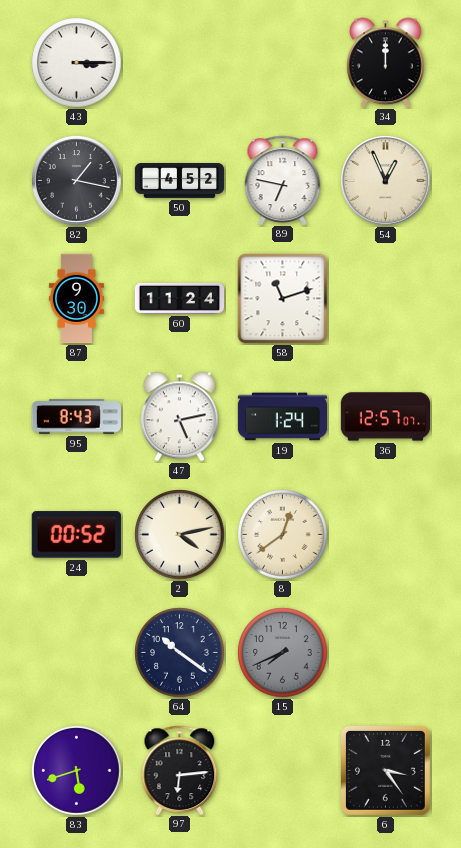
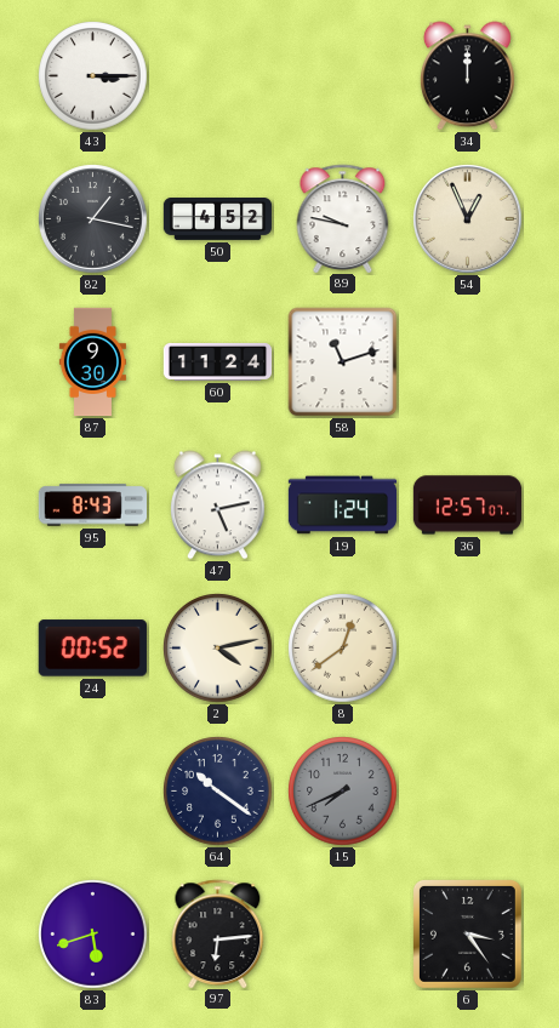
89: 6:47 -> 9:47
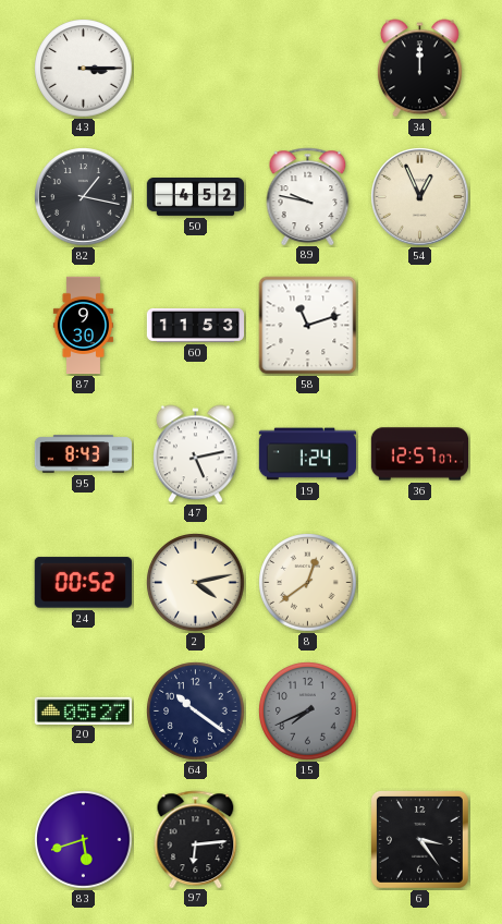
60: 11:24 -> 11:53
20: none -> 05:27
